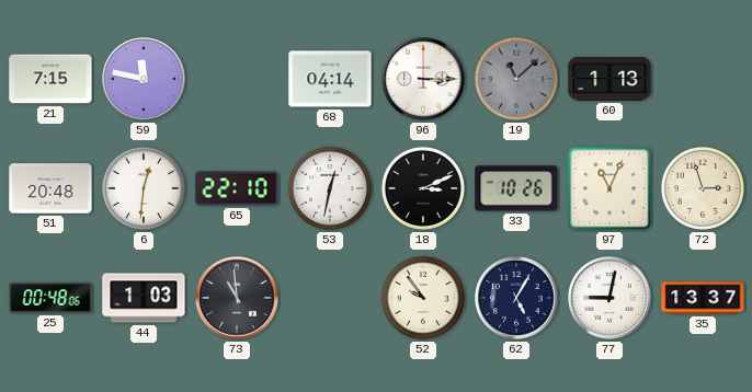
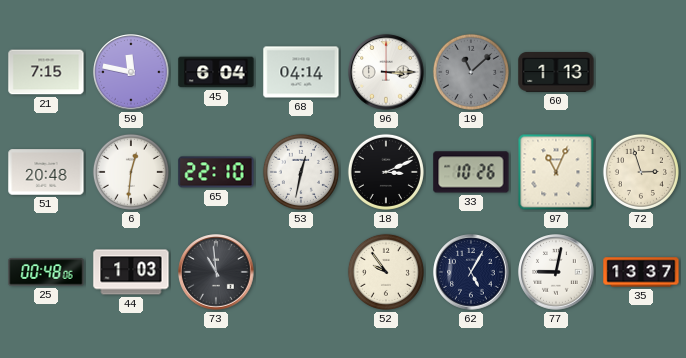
45: none -> 6:04
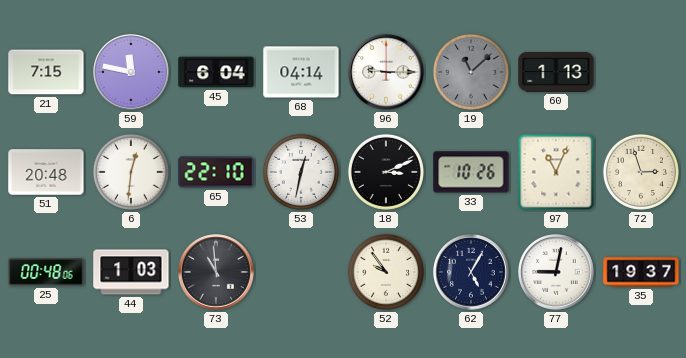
96: 3:15 -> 9:15
35: 13:37 -> 19:37
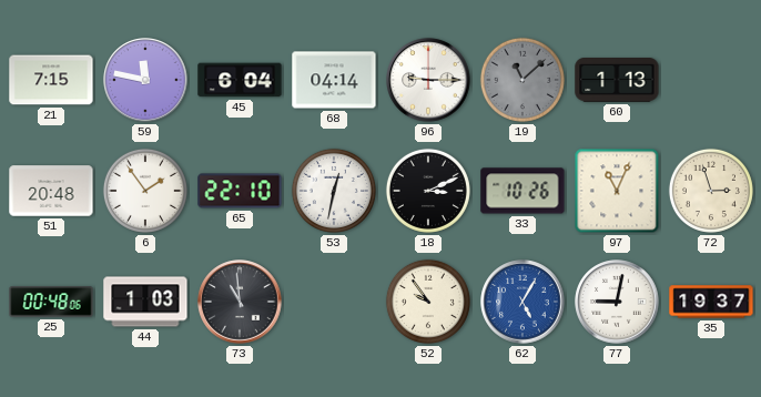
6: 12:31 -> 1:54
62 dial: navy -> blue
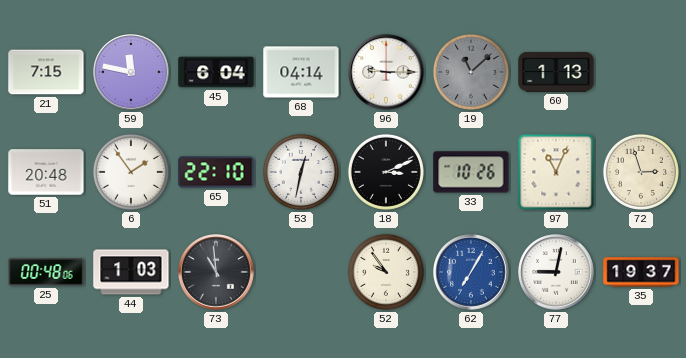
62: 5:05 -> 7:05
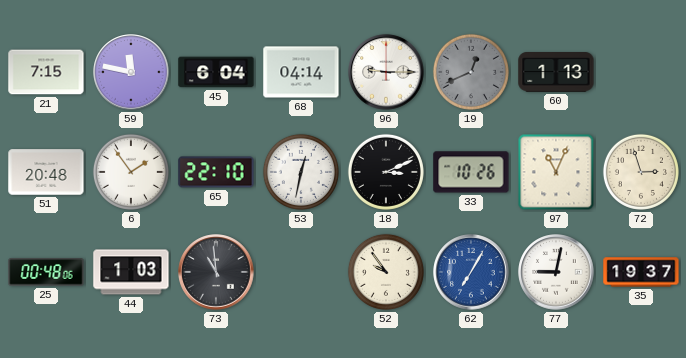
19: 11:08 -> 12:41
